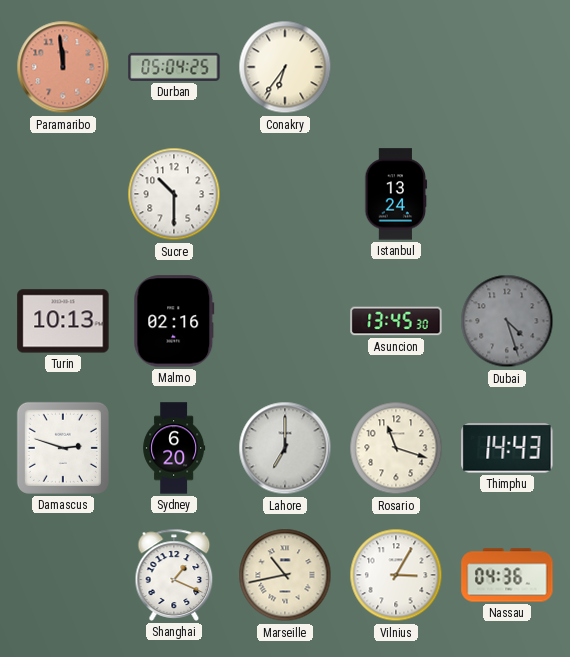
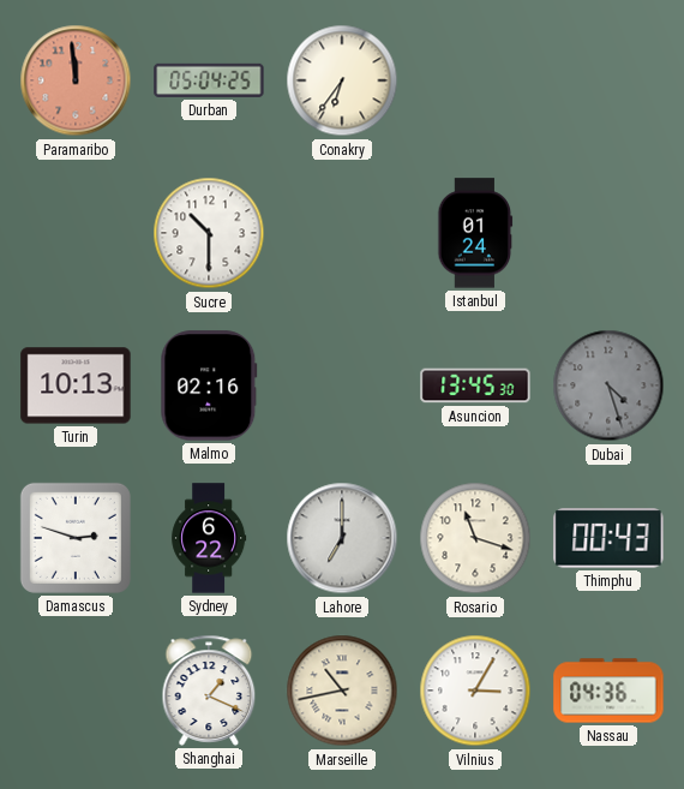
Istanbul: 13:24 -> 01:24
Sydney: 6:20 -> 6:22
Thimphu: 14:43 -> 00:43
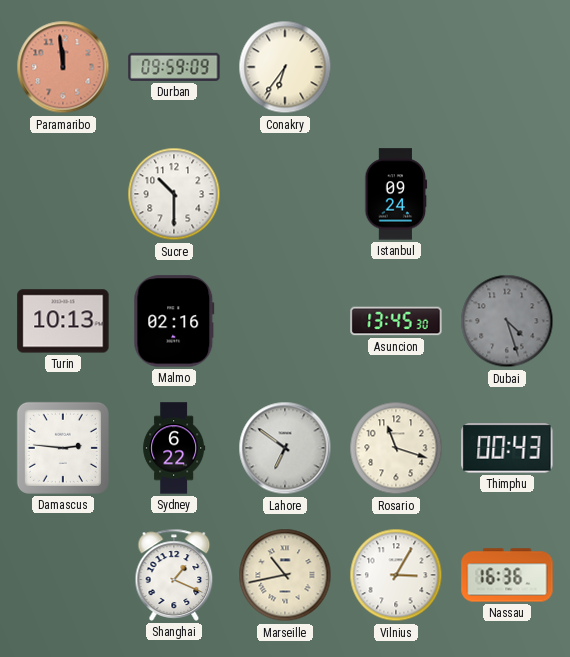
Durban: 05:04 -> 09:59
Istanbul: 01:24 -> 09:24
Damascus: 2:48 -> 2:46
Lahore: 7:00 -> 6:51
Nassau: 04:36 -> 16:36
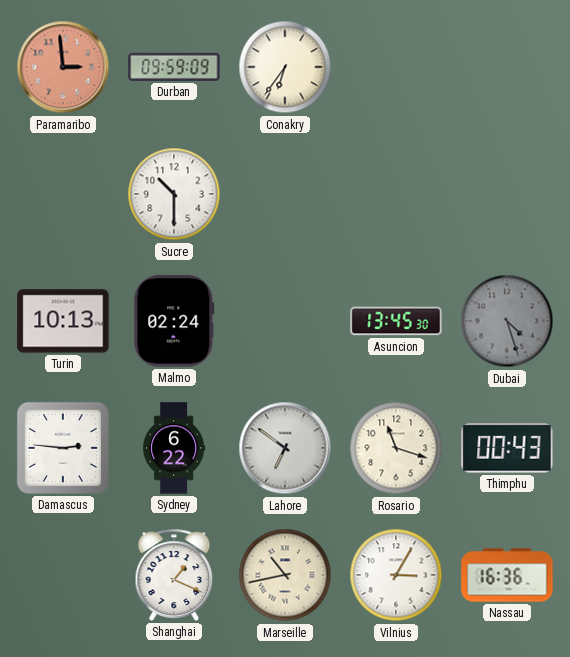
Paramaribo: 11:59 -> 2:59
Istanbul: 09:24 -> none
Malmo: 02:16 -> 02:24
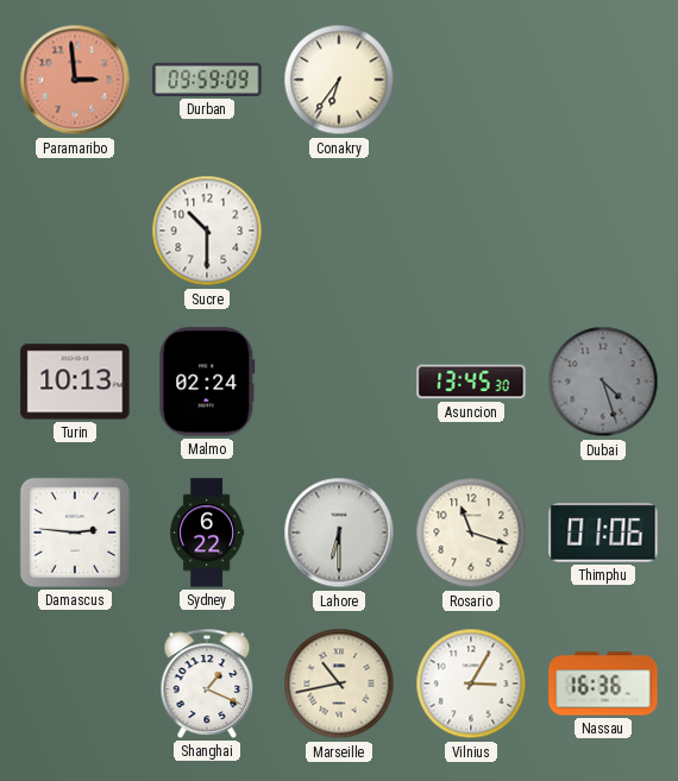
Lahore: 6:51 -> 6:30
Thimphu: 00:43 -> 01:06
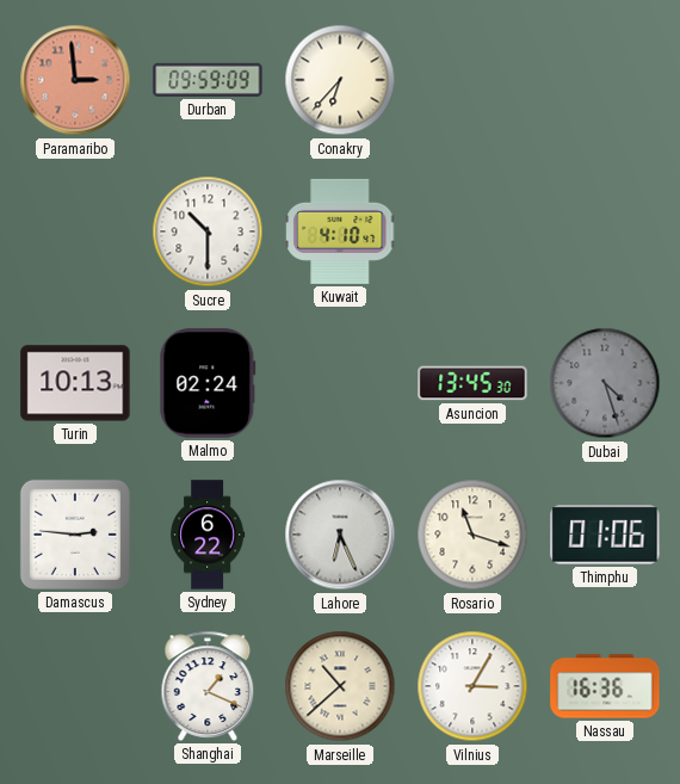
Conakry: 6:36 -> 6:37
Kuwait: none -> 4:10
Lahore: 6:30 -> 6:26
Marseille: 10:43 -> 10:38
